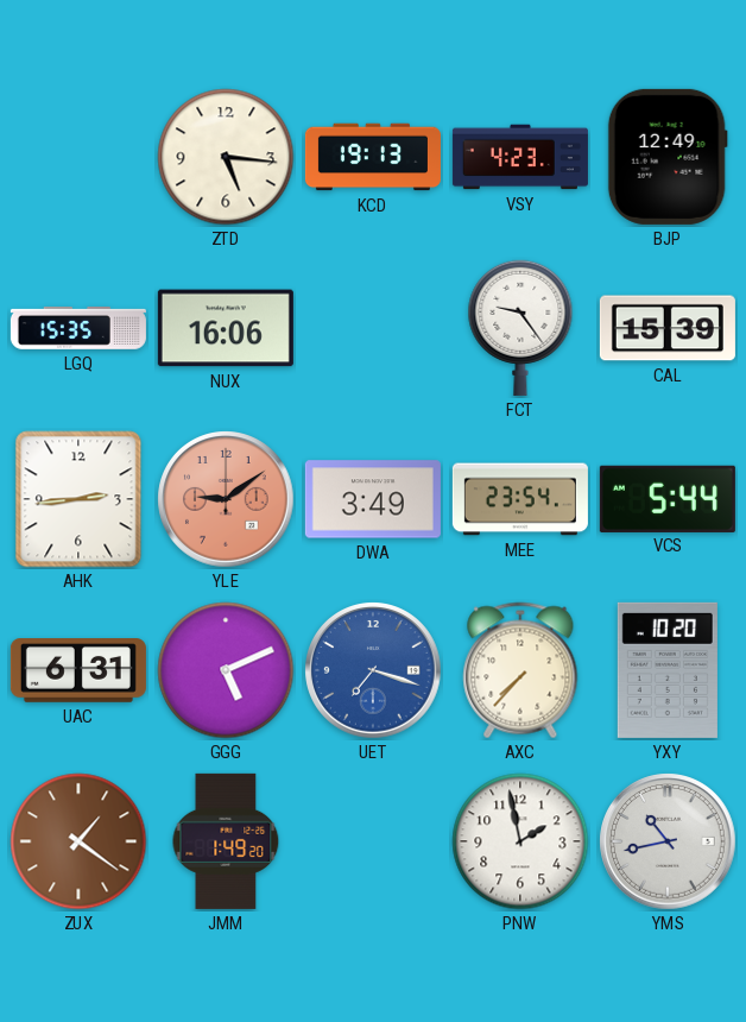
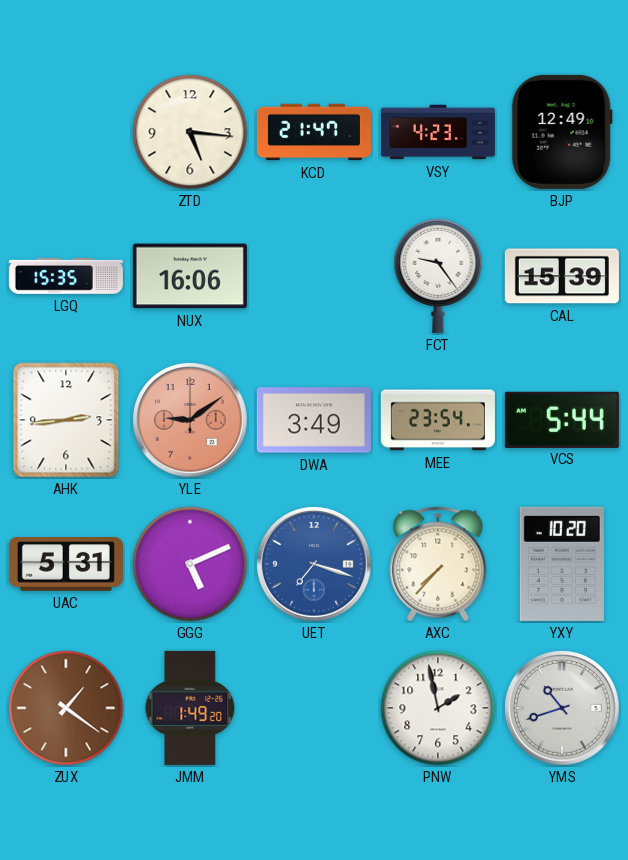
KCD: 19:13 -> 21:47
UAC: 6:31 -> 5:31
YMS: 10:43 -> 10:42
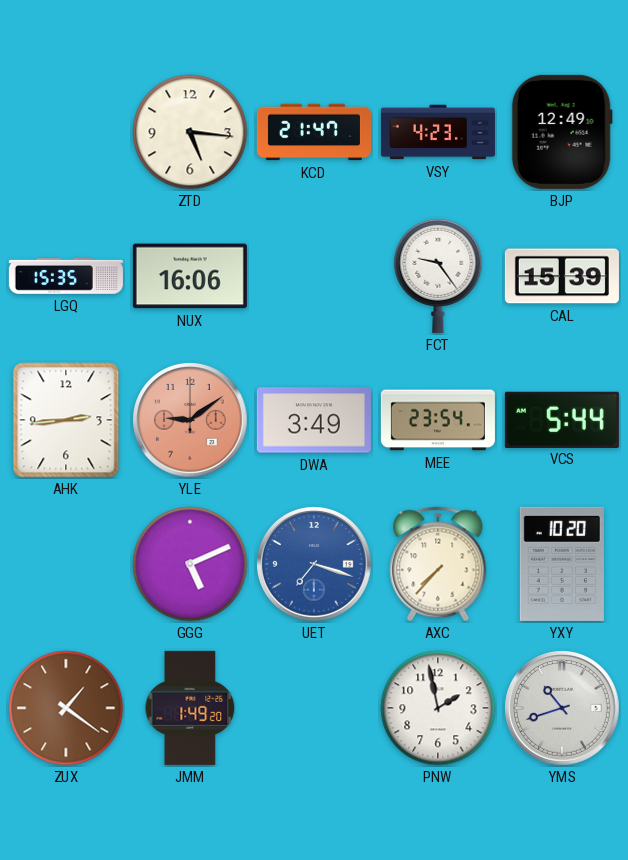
UAC: 5:31 -> none
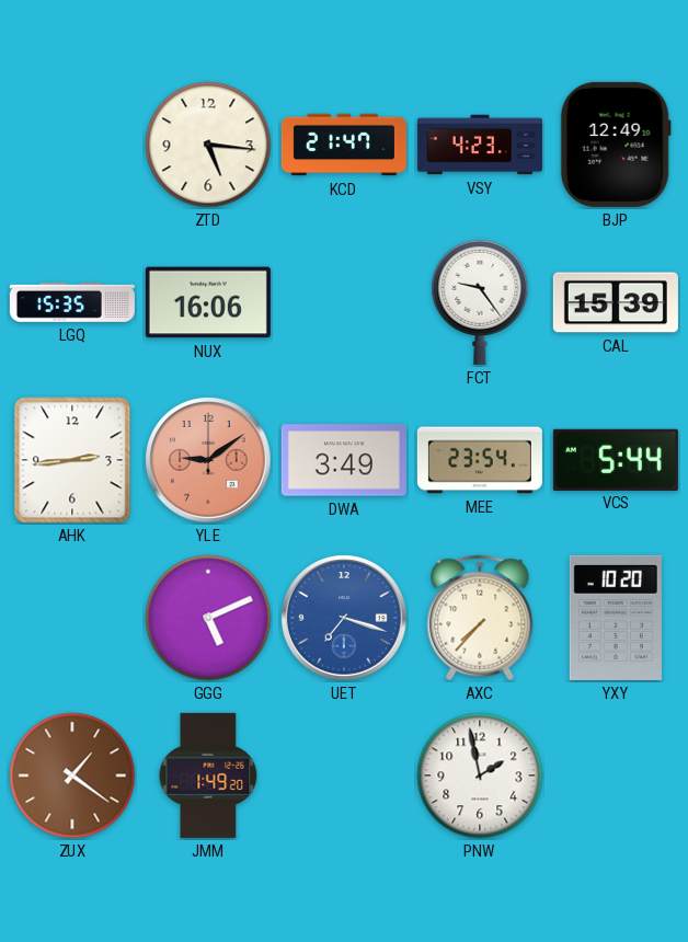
YMS: 10:42 -> none
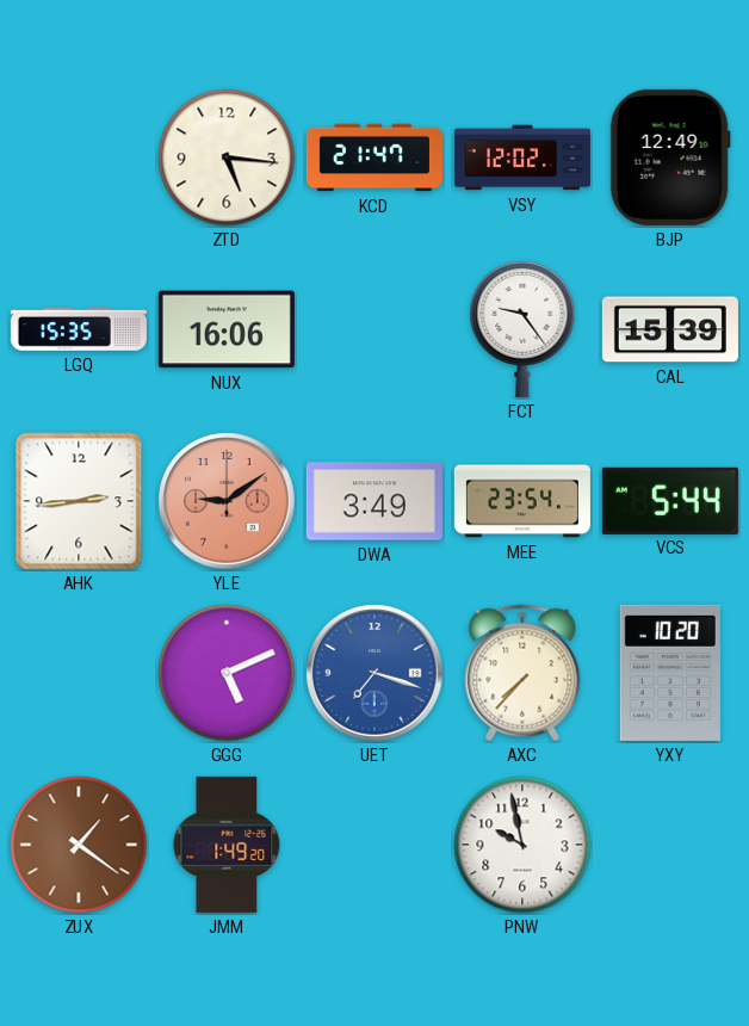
VSY: 4:23 -> 12:02
PNW: 1:58 -> 9:58
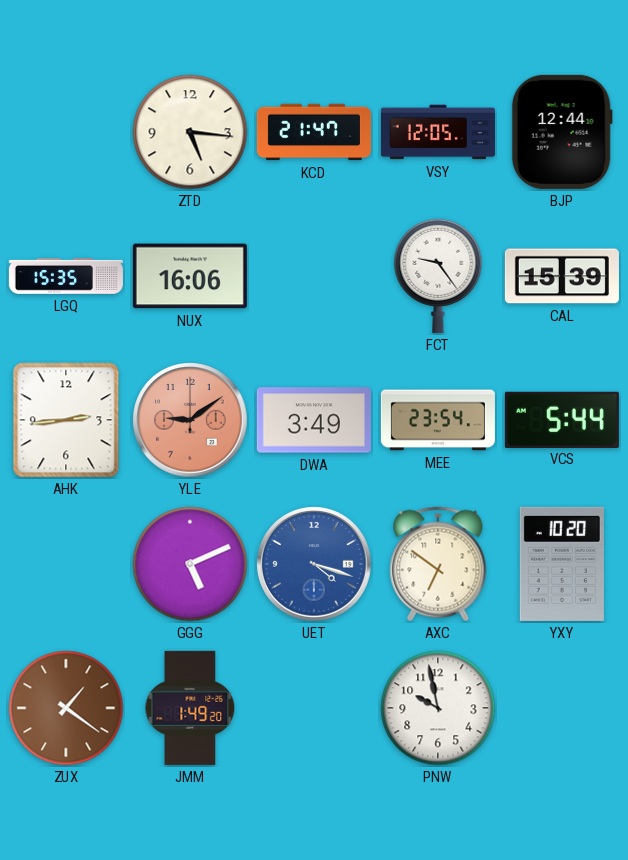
VSY: 12:02 -> 12:05
BJP: 12:49 -> 12:44
UET: 7:18 -> 4:18
AXC: 7:37 -> 6:51
